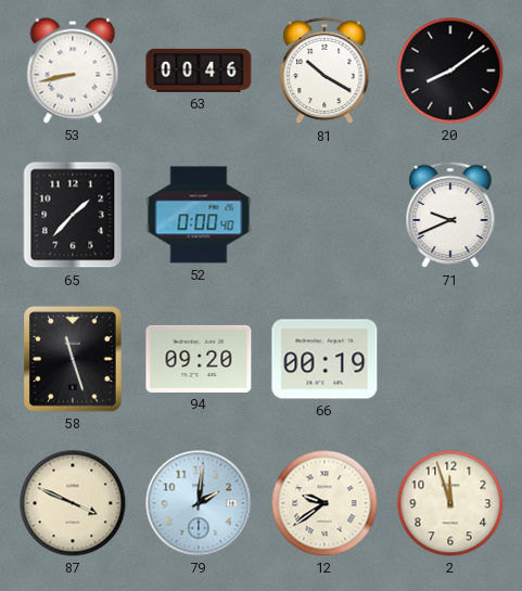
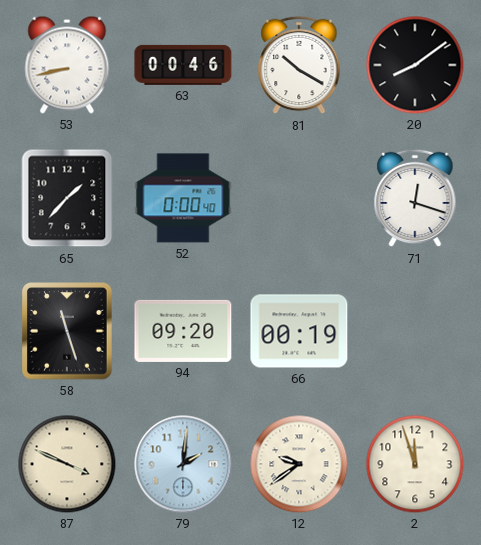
71: 9:41 -> 12:18
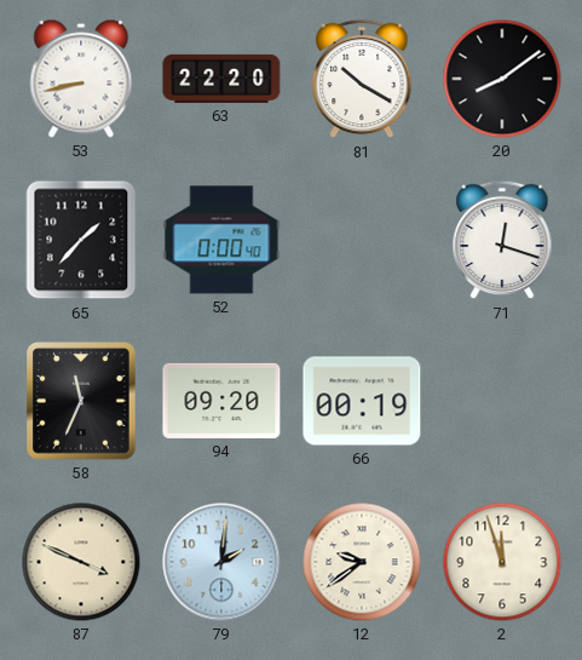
63: 00:46 -> 22:20
58: 11:27 -> 11:34
